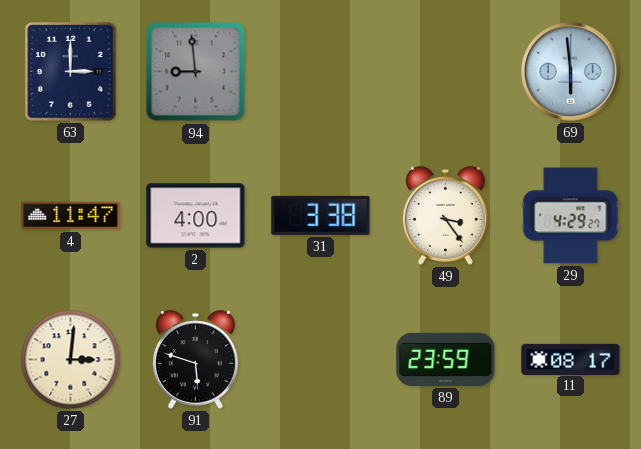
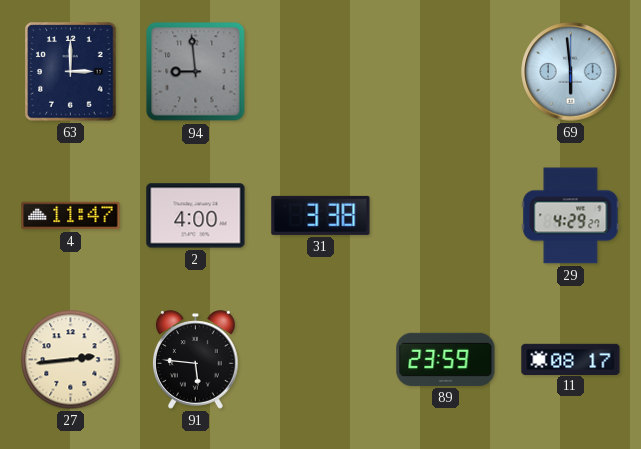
49: 3:24 -> none
27: 3:01 -> 2:44
91: 5:48 -> 5:46
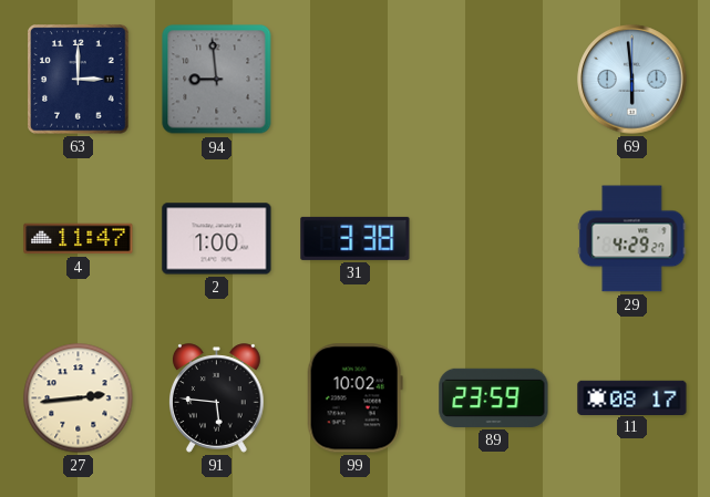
2: 4:00 -> 1:00
99: none -> 10:02
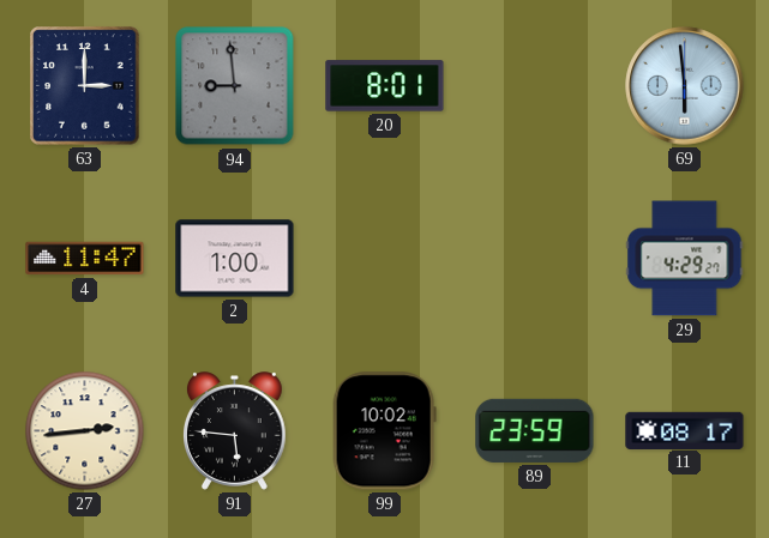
20: none -> 8:01
31: 3:38 -> none
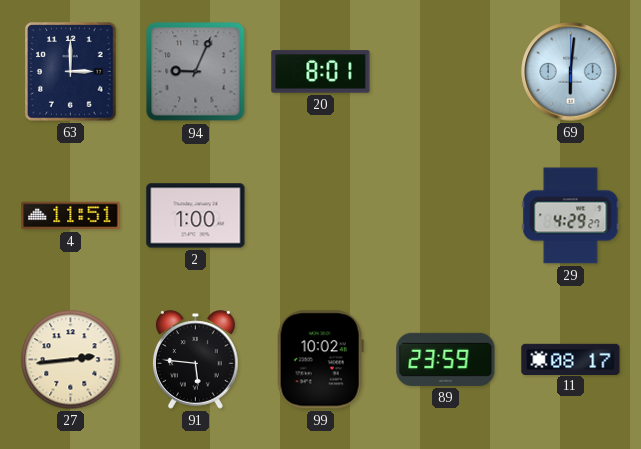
94: 8:59 -> 9:04
69: 5:59 -> 6:01
4: 11:47 -> 11:51
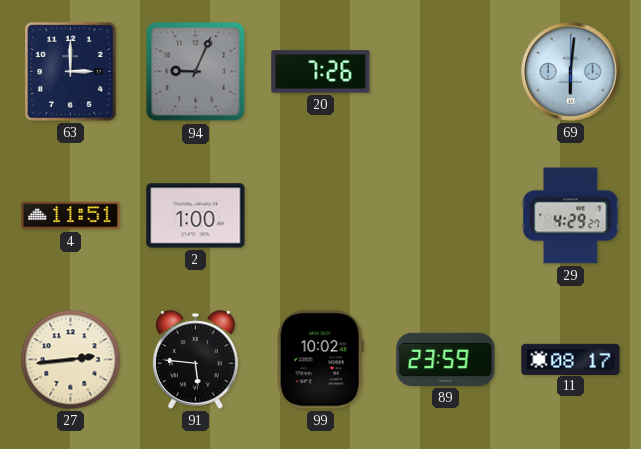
20: 8:01 -> 7:26
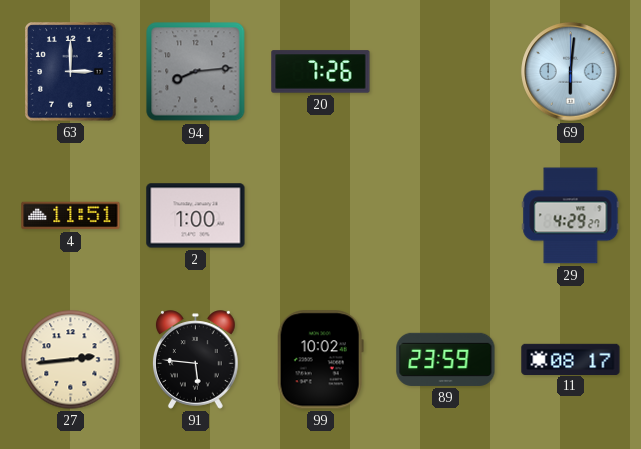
94: 9:04 -> 8:14
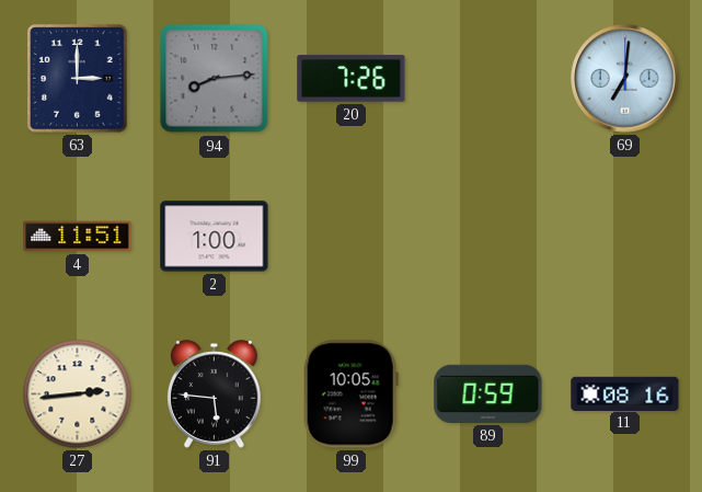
69: 6:01 -> 7:01
29: 4:29 -> none
99: 10:02 -> 10:05
89: 23:59 -> 0:59
11: 08:17 -> 08:16
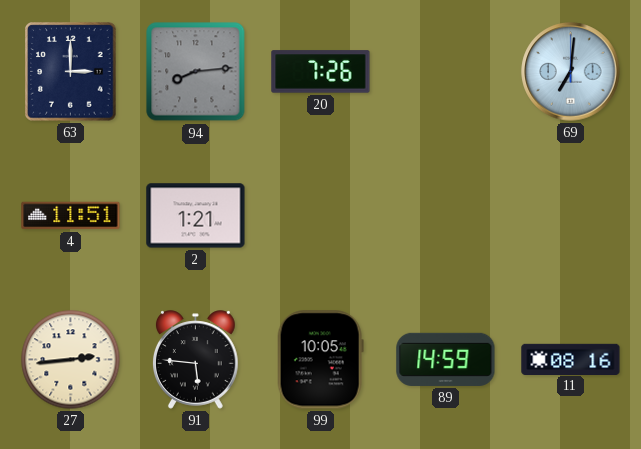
2: 1:00 -> 1:21
89: 0:59 -> 14:59
